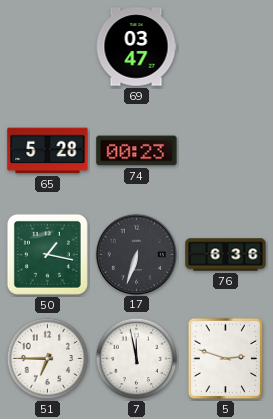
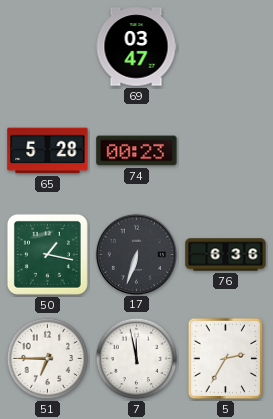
5: 2:48 -> 2:35
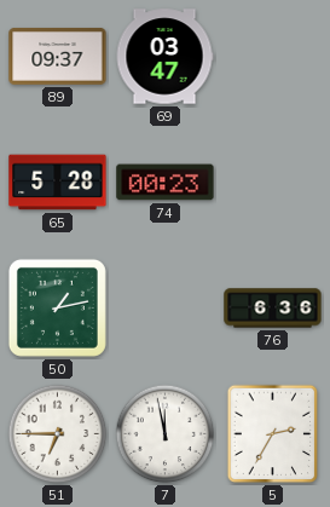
89: none -> 09:37
50: 1:17 -> 1:13
17: 6:33 -> none
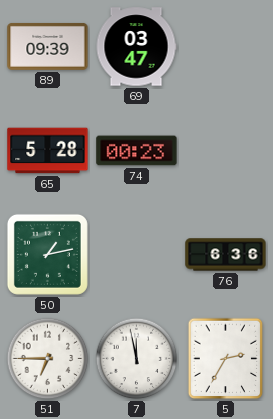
89: 09:37 -> 09:39
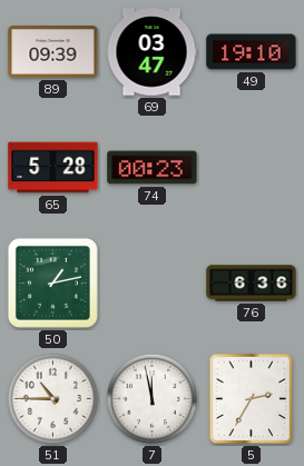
49: none -> 19:10
51: 6:45 -> 10:45
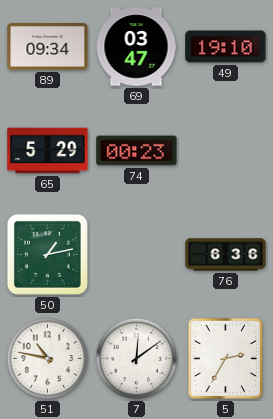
89: 09:39 -> 09:34
65: 5:28 -> 5:29
51: 10:45 -> 10:47
7: 11:58 -> 12:09
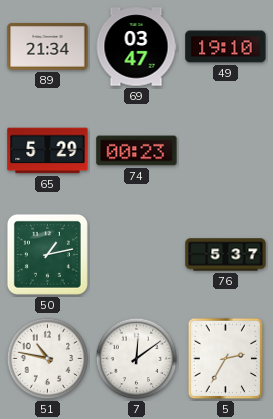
89: 09:34 -> 21:34
76: 6:36 -> 5:37
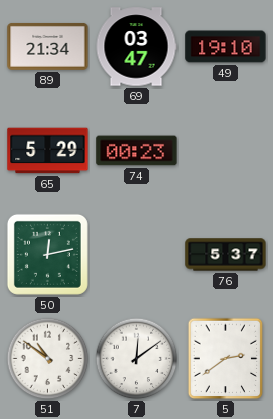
50: 1:13 -> 12:13
51: 10:47 -> 10:51
5: 2:35 -> 2:39
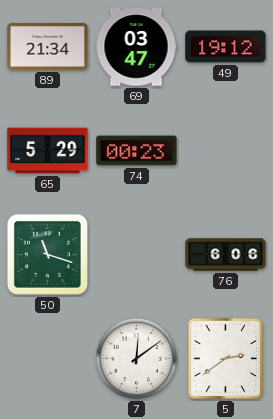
49: 19:10 -> 19:12
50: 12:13 -> 11:18
76: 5:37 -> 6:06
51: 10:51 -> none
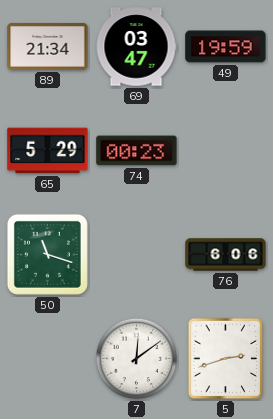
49: 19:12 -> 19:59
5: 2:39 -> 2:42
